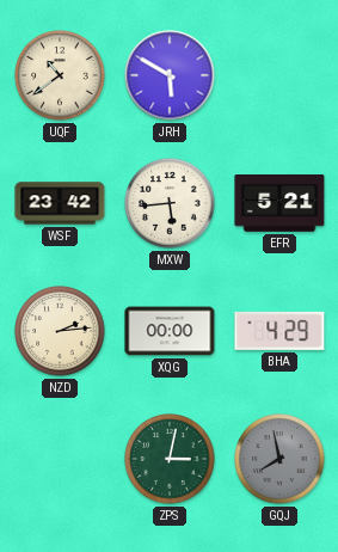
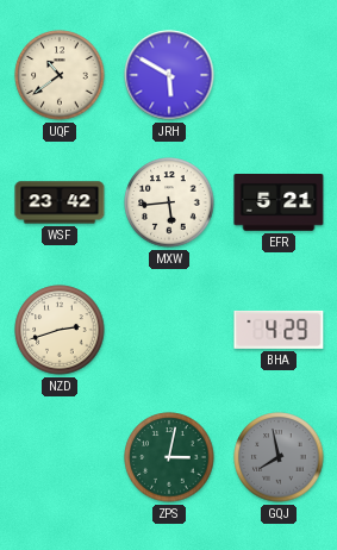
NZD: 2:14 -> 2:42
XQG: 00:00 -> none
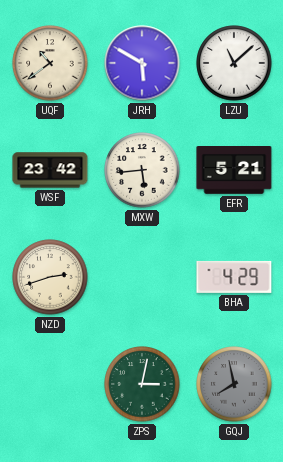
LZU: none -> 11:08
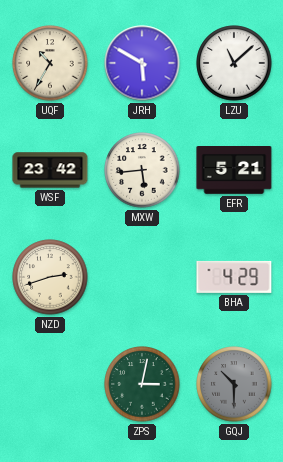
UQF: 10:39 -> 10:35
GQJ: 7:58 -> 10:30
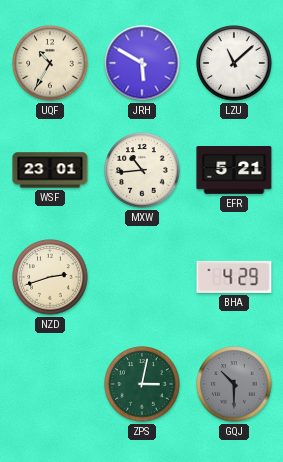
WSF: 23:42 -> 23:01
MXW: 5:44 -> 10:44
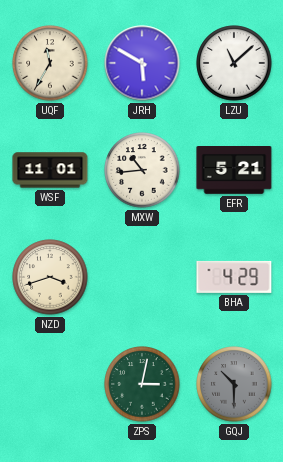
UQF: 10:35 -> 11:35
WSF: 23:01 -> 11:01
NZD: 2:42 -> 3:42
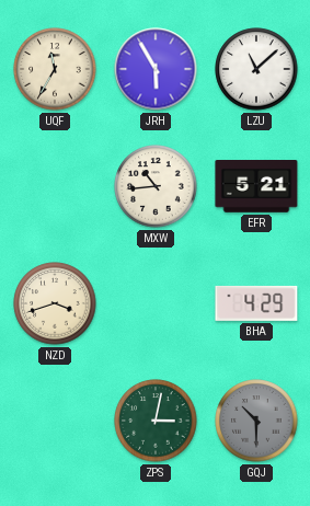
JRH: 5:50 -> 5:55
WSF: 11:01 -> none
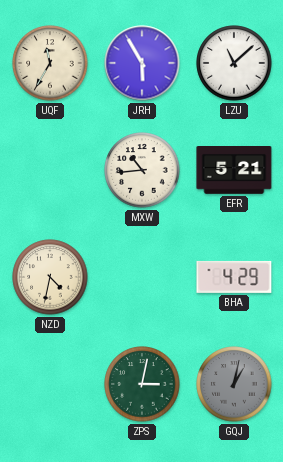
NZD: 3:42 -> 4:32
GQJ: 10:30 -> 1:02
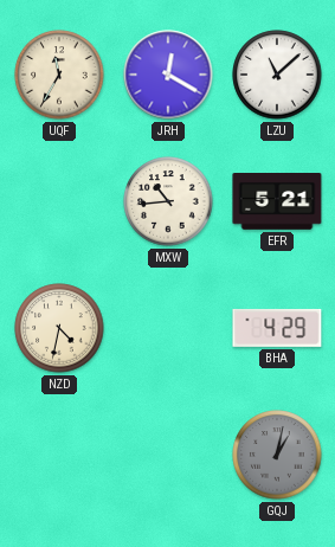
JRH: 5:55 -> 12:20
ZPS: 3:02 -> none
